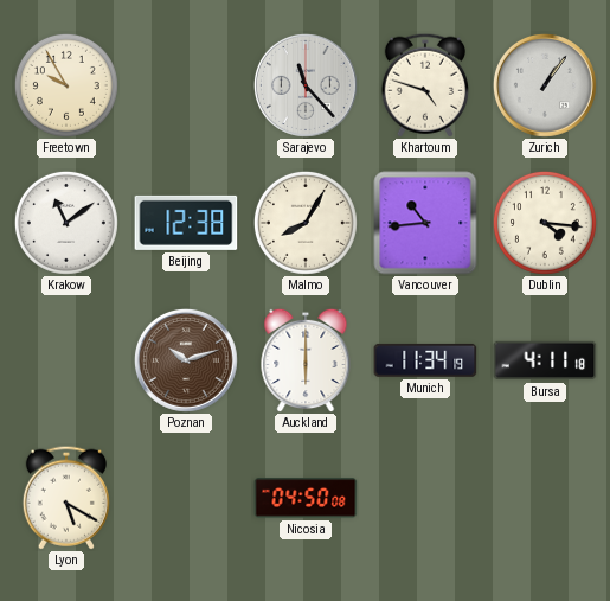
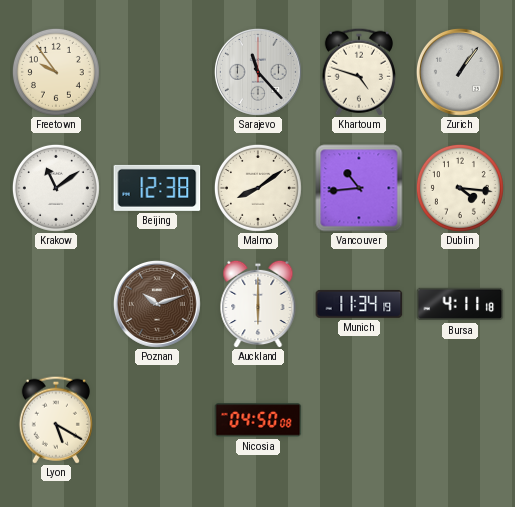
Freetown: 9:55 -> 9:54
Malmo: 8:05 -> 8:09
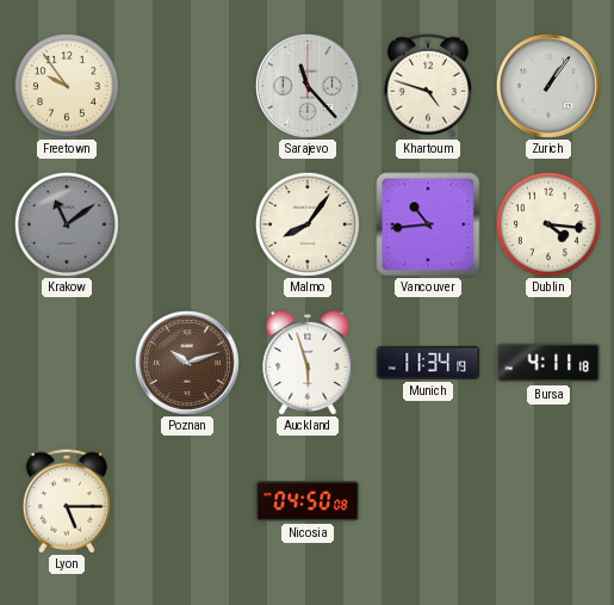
Krakow dial: white -> grey
Beijing: 12:38 -> none
Malmo: 8:09 -> 8:06
Auckland: 6:00 -> 5:57
Lyon: 5:20 -> 5:15
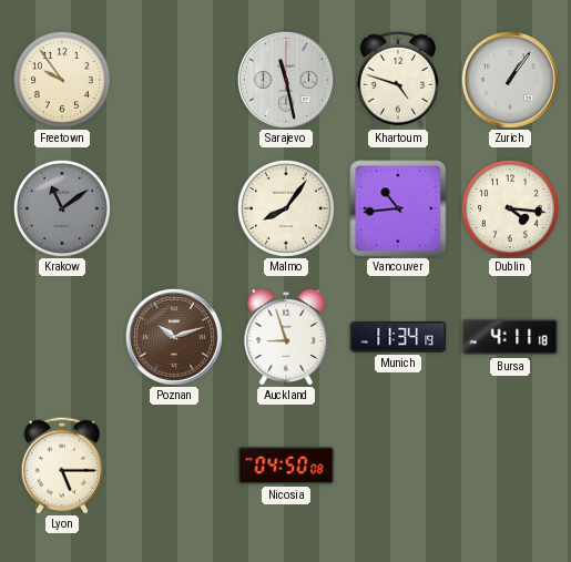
Sarajevo: 11:23 -> 11:28
Auckland: 5:57 -> 8:57
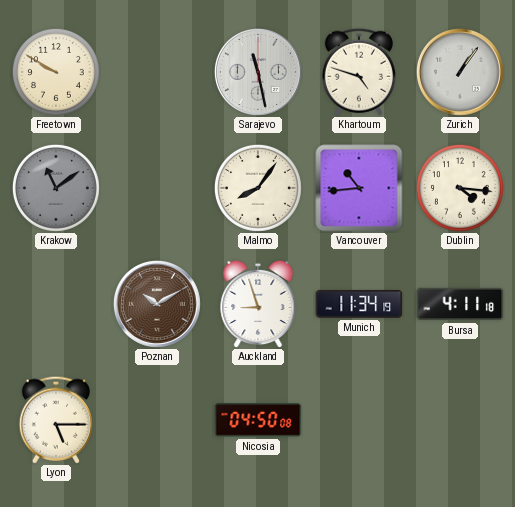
Freetown: 9:54 -> 9:50
Poznan: 10:12 -> 10:10
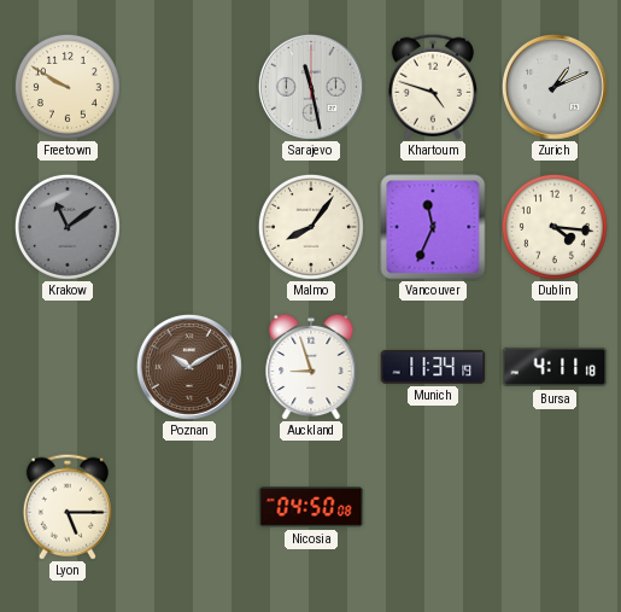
Zurich: 1:06 -> 1:11
Vancouver: 10:44 -> 11:34
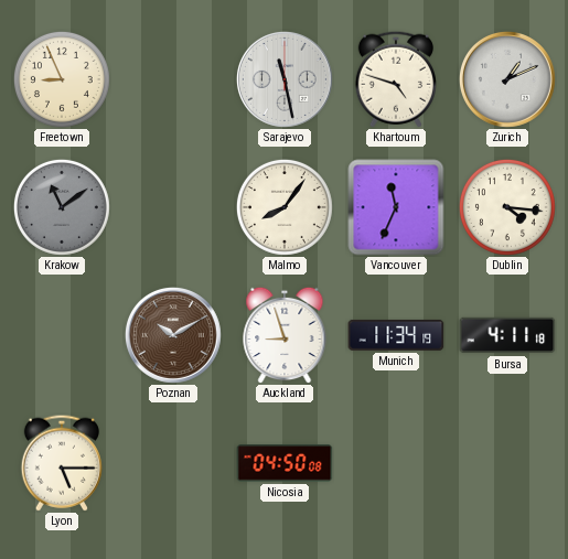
Freetown: 9:50 -> 8:56
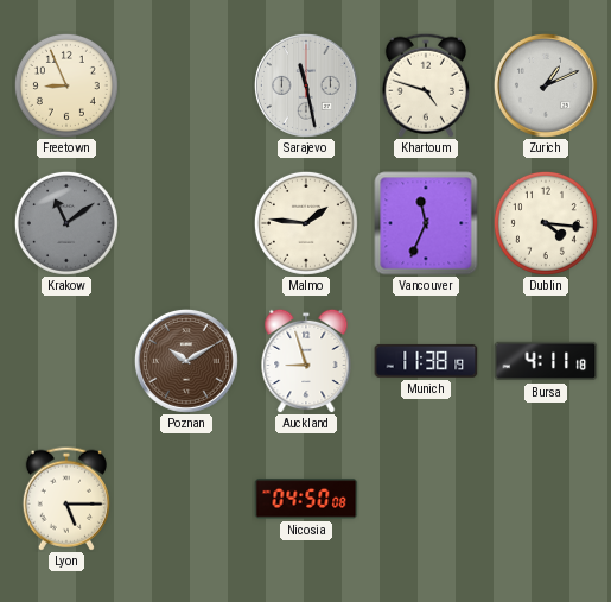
Malmo: 8:06 -> 1:46
Munich: 11:34 -> 11:38
